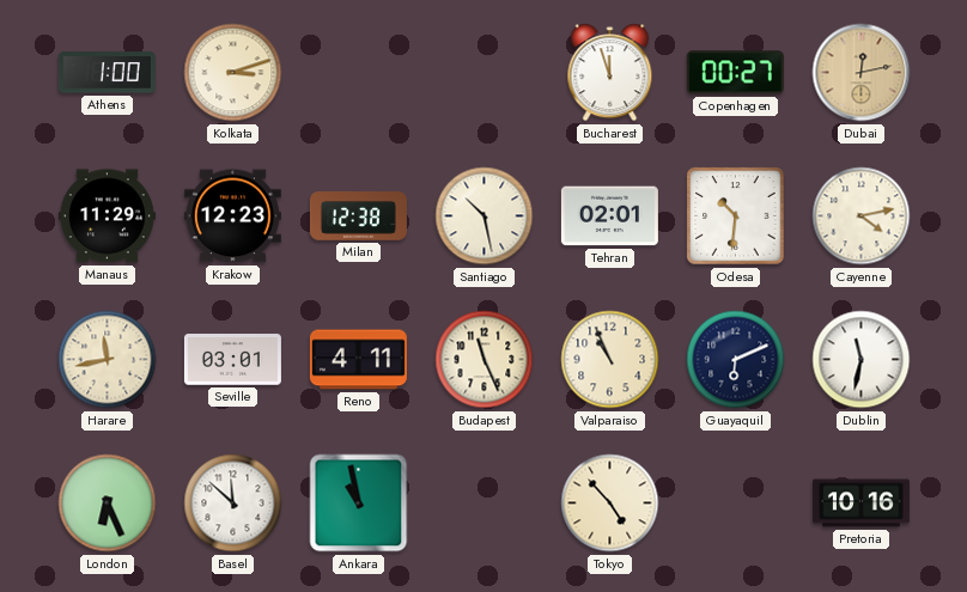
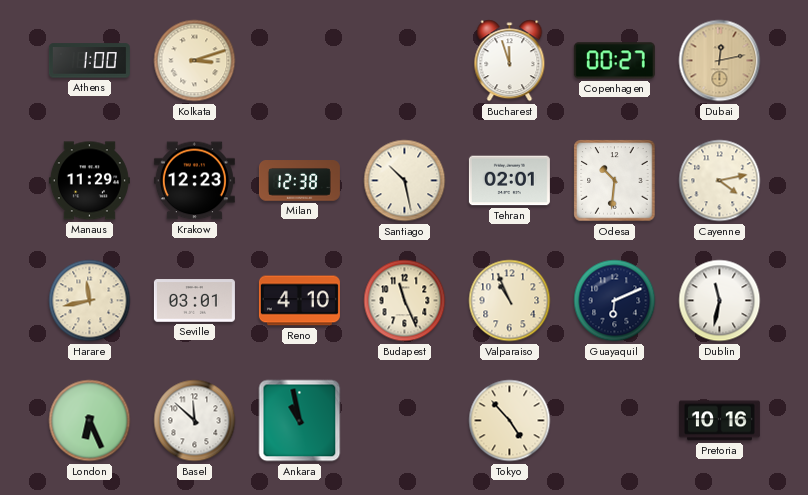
Reno: 4:11 -> 4:10
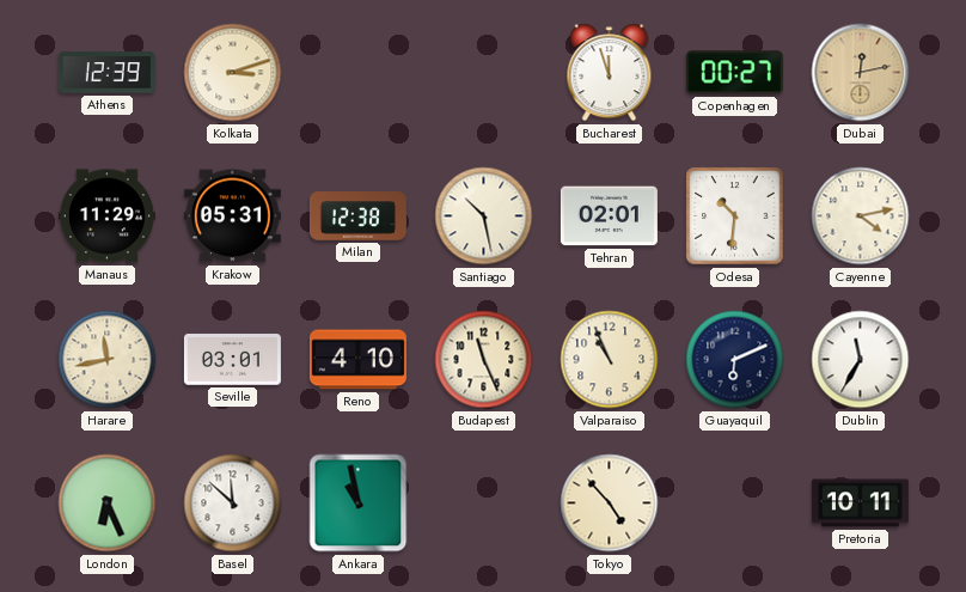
Athens: 1:00 -> 12:39
Krakow: 12:23 -> 05:31
Dublin: 11:32 -> 11:35
Pretoria: 10:16 -> 10:11
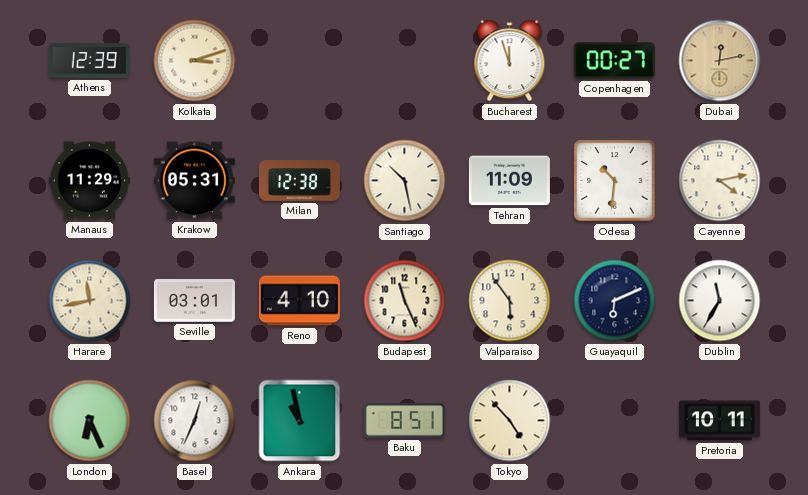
Tehran: 02:01 -> 11:09
Valparaiso: 10:56 -> 5:54
Basel: 11:52 -> 12:34
Baku: none -> 8:51
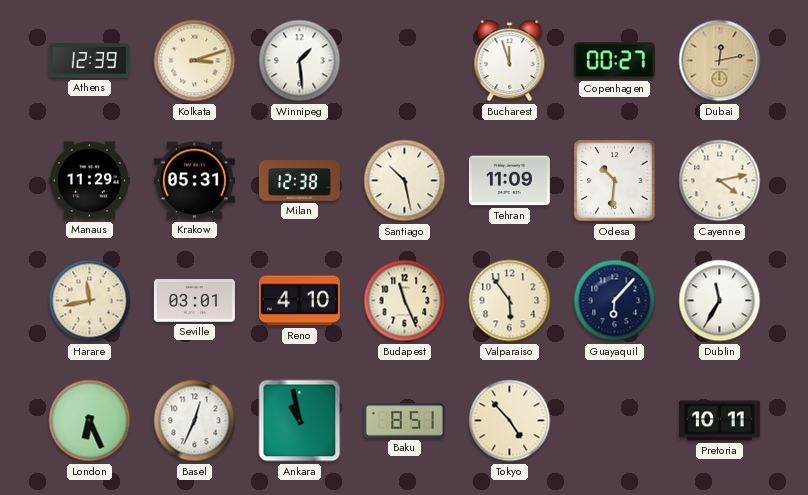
Winnipeg: none -> 1:29
Guayaquil: 6:11 -> 6:07
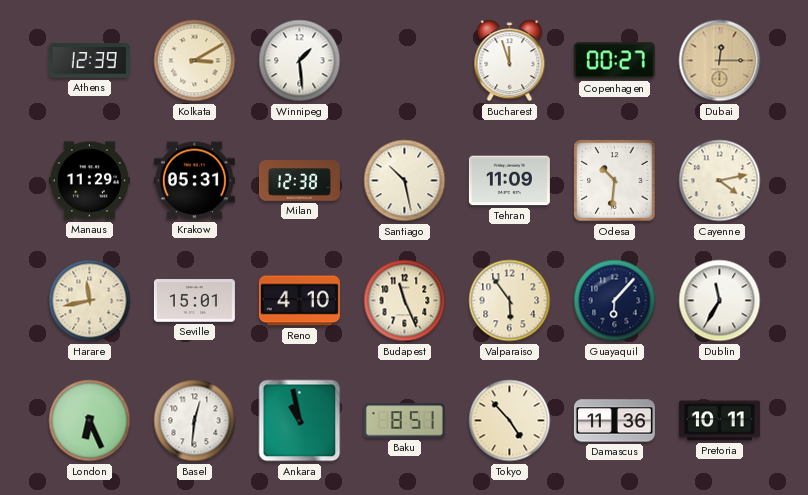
Kolkata: 3:12 -> 3:10
Dubai: 12:13 -> 12:15
Seville: 03:01 -> 15:01
Basel: 12:34 -> 12:31
Damascus: none -> 11:36
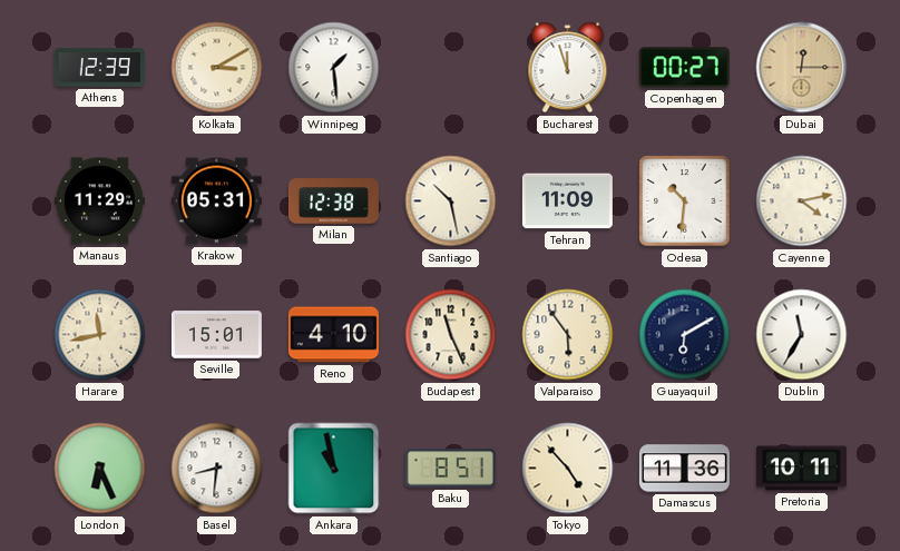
Guayaquil: 6:07 -> 6:10
Basel: 12:31 -> 8:31
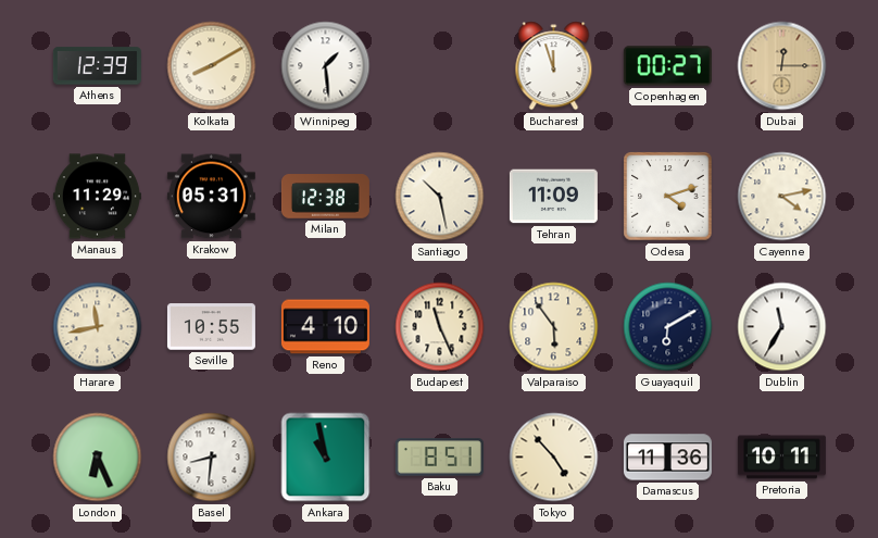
Kolkata: 3:10 -> 8:10
Odesa: 10:31 -> 4:12
Seville: 15:01 -> 10:55
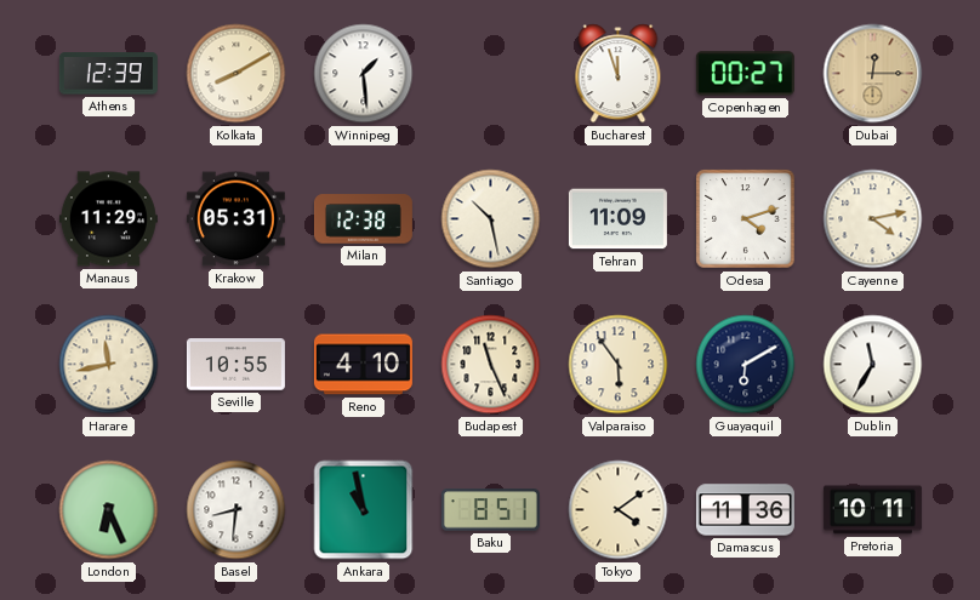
Tokyo: 4:53 -> 4:09
